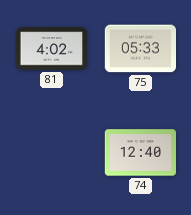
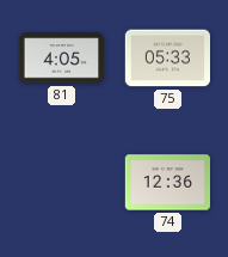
81: 4:02 -> 4:05
74: 12:40 -> 12:36
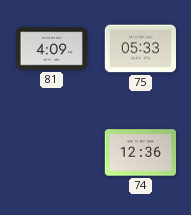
81: 4:05 -> 4:09
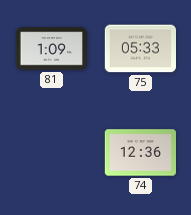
81: 4:09 -> 1:09
